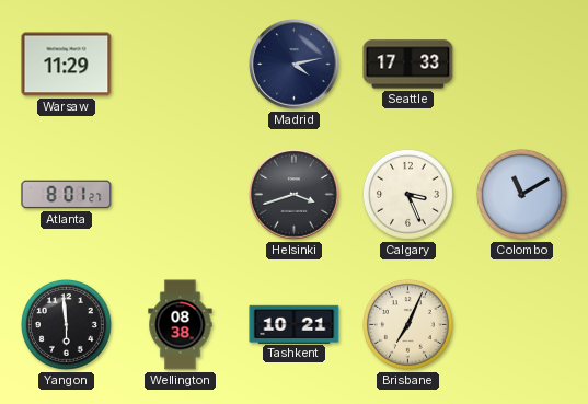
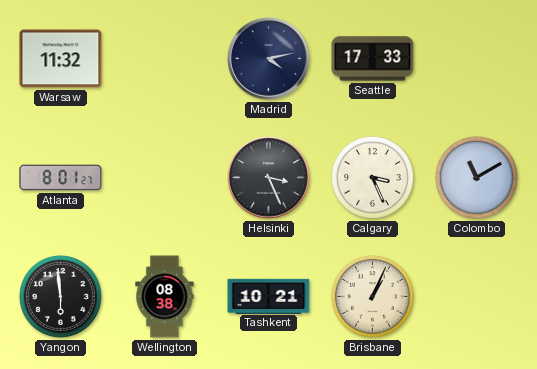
Warsaw: 11:29 -> 11:32
Helsinki: 3:42 -> 3:26
Brisbane: 7:04 -> 1:04
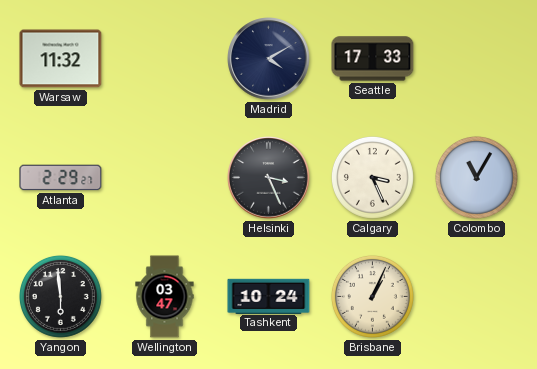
Madrid: 4:13 -> 4:10
Atlanta: 8:01 -> 2:29
Colombo: 11:10 -> 11:05
Wellington: 08:38 -> 03:47
Tashkent: 10:21 -> 10:24
